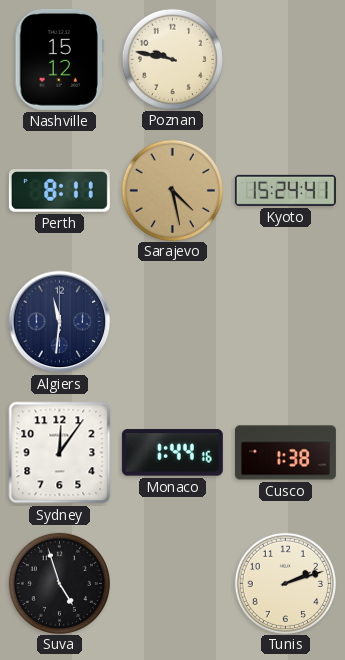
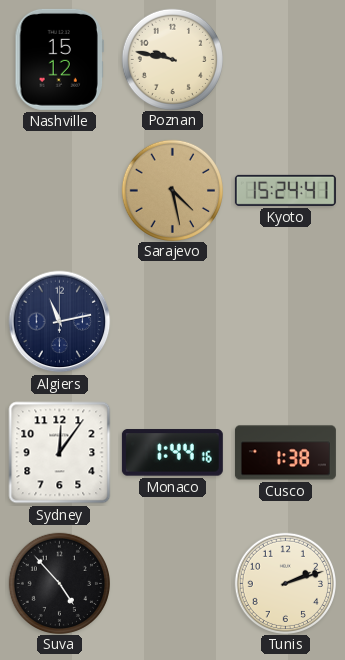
Perth: 8:11 -> none
Algiers: 11:31 -> 11:13
Suva: 4:57 -> 4:53
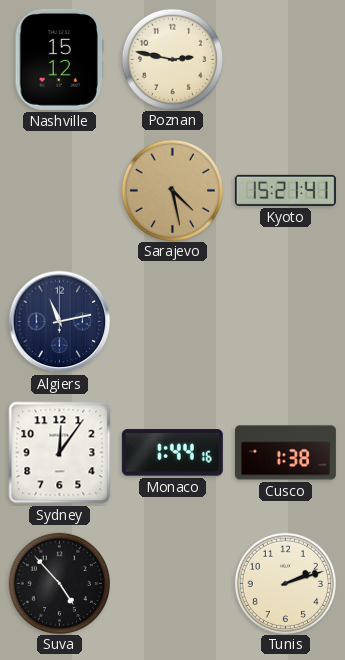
Poznan: 9:47 -> 2:47
Kyoto: 15:24 -> 15:21
